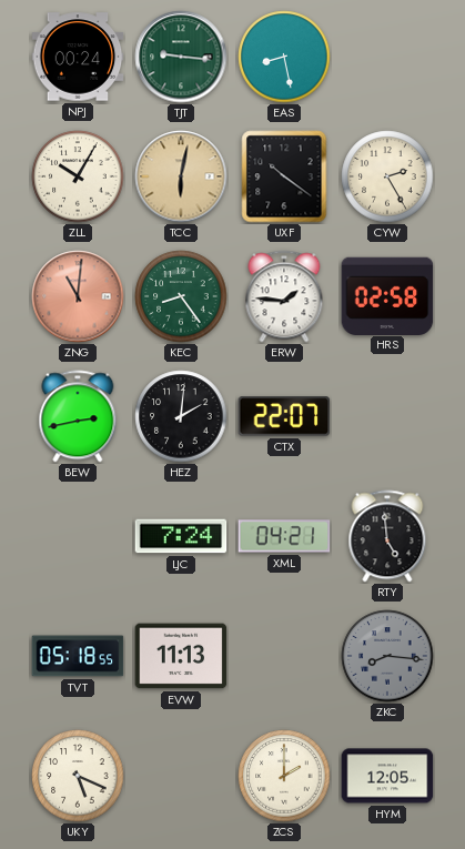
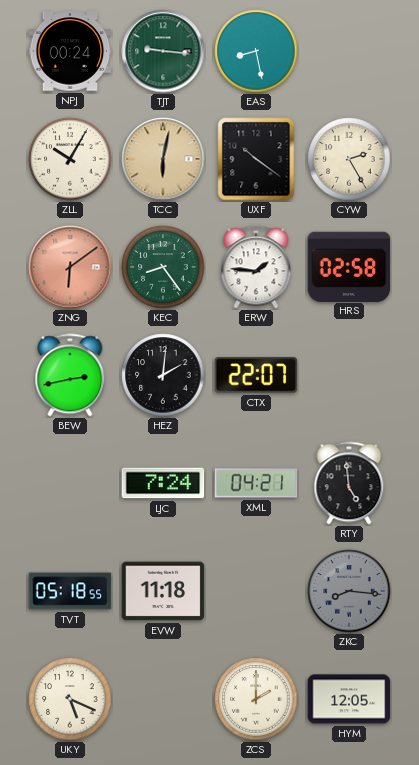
ZNG: 11:01 -> 6:09
EVW: 11:13 -> 11:18
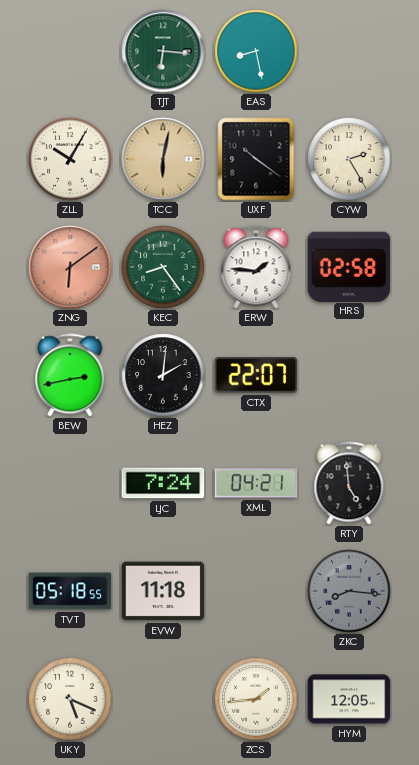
NPJ: 00:24 -> none
TJT: 9:16 -> 6:16
ZCS: 2:00 -> 1:44
